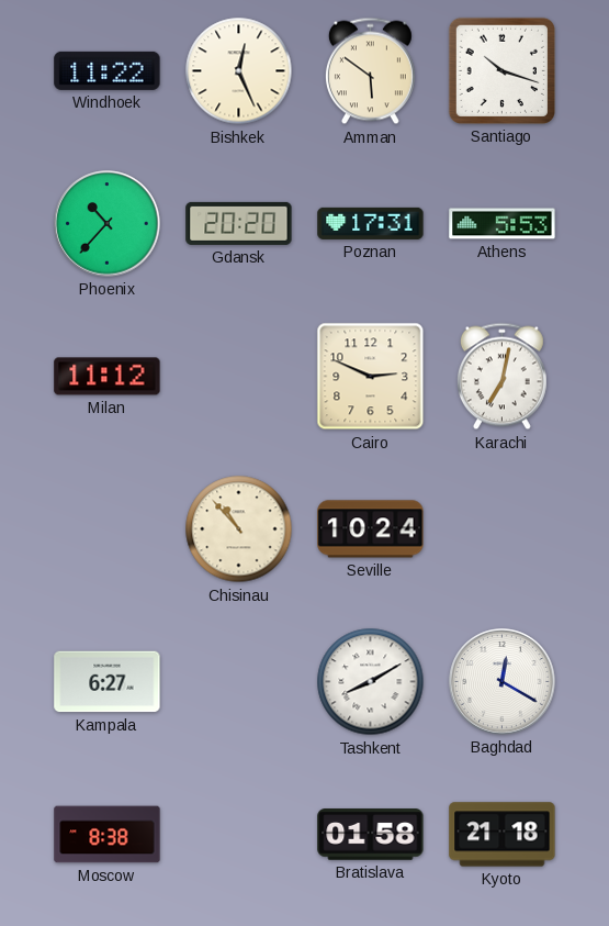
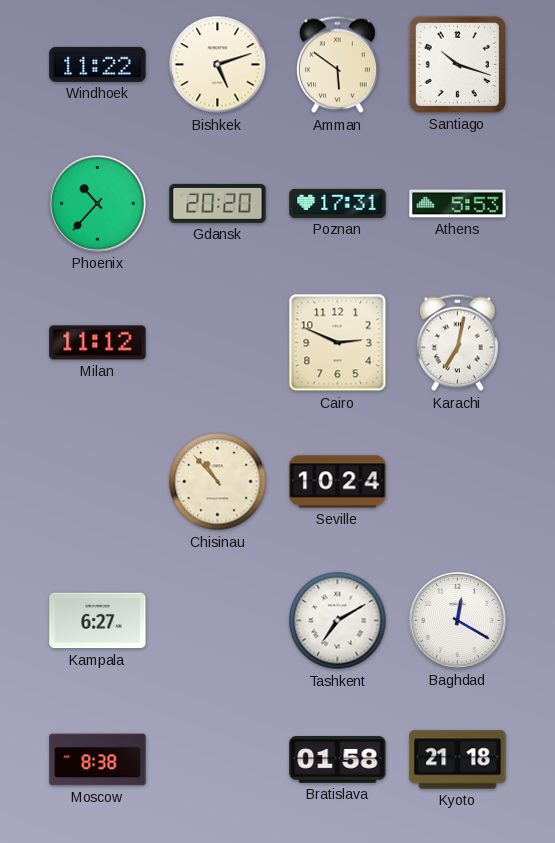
Bishkek: 12:26 -> 5:12
Tashkent: 8:10 -> 7:10
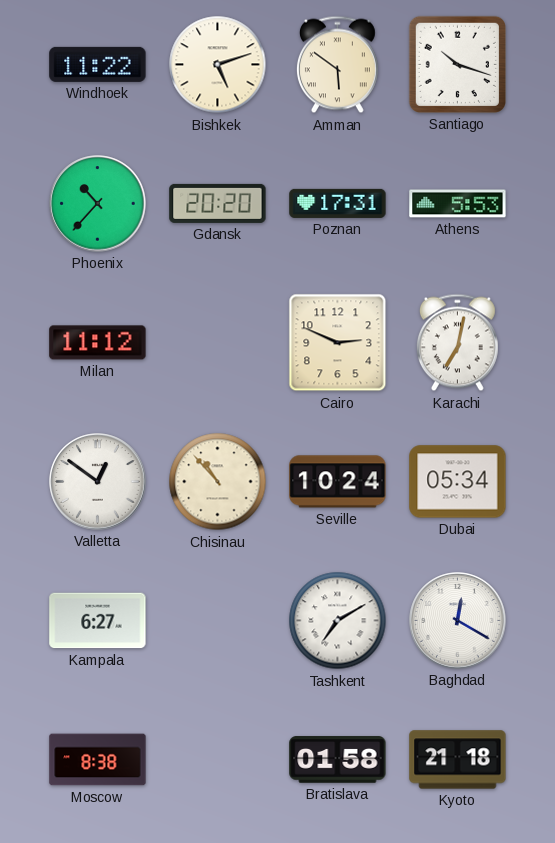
Valletta: none -> 12:51
Dubai: none -> 05:34
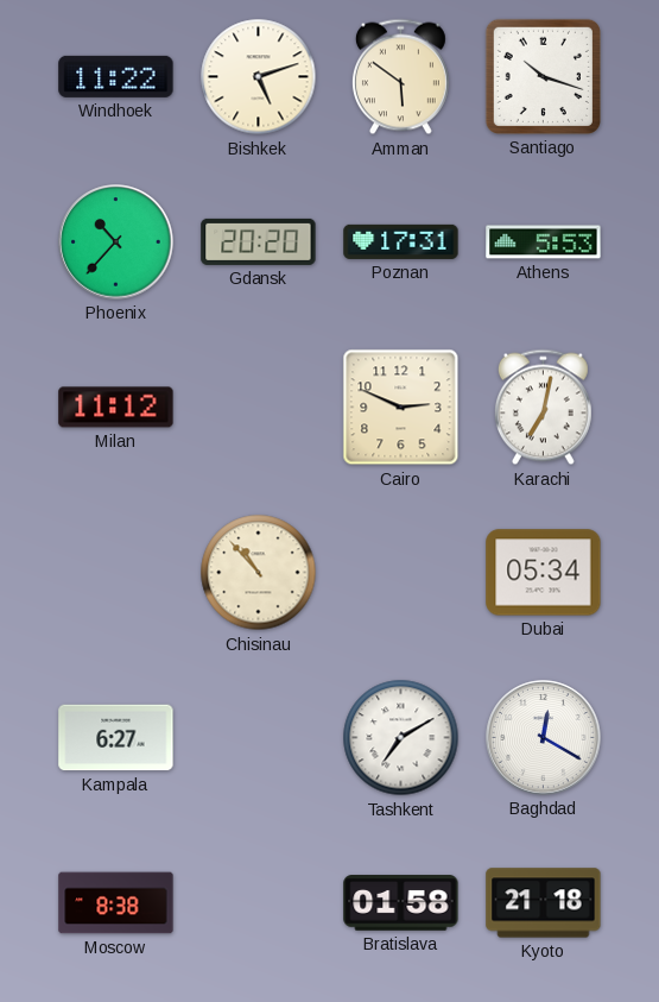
Valletta: 12:51 -> none
Seville: 10:24 -> none
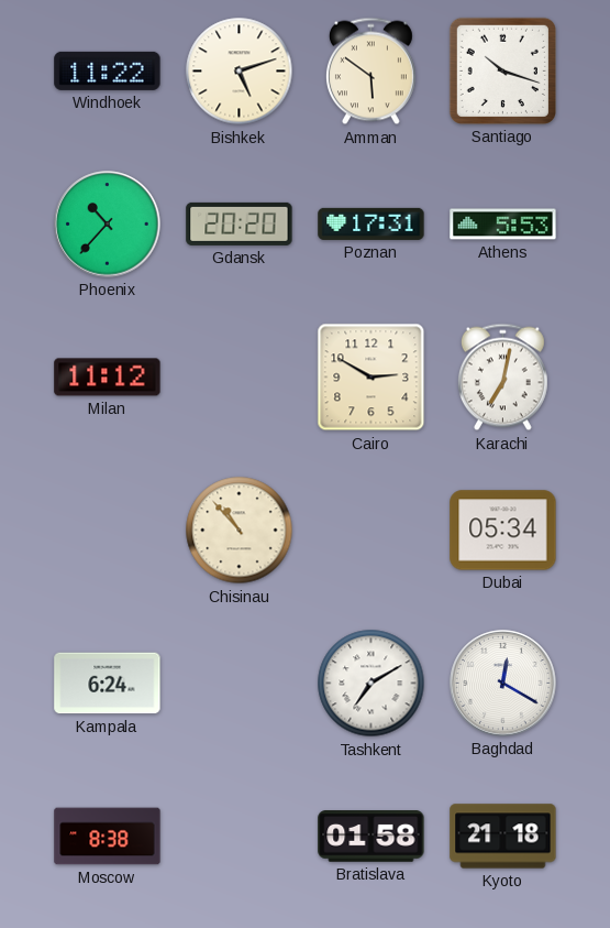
Cairo: 2:49 -> 2:50
Kampala: 6:27 -> 6:24
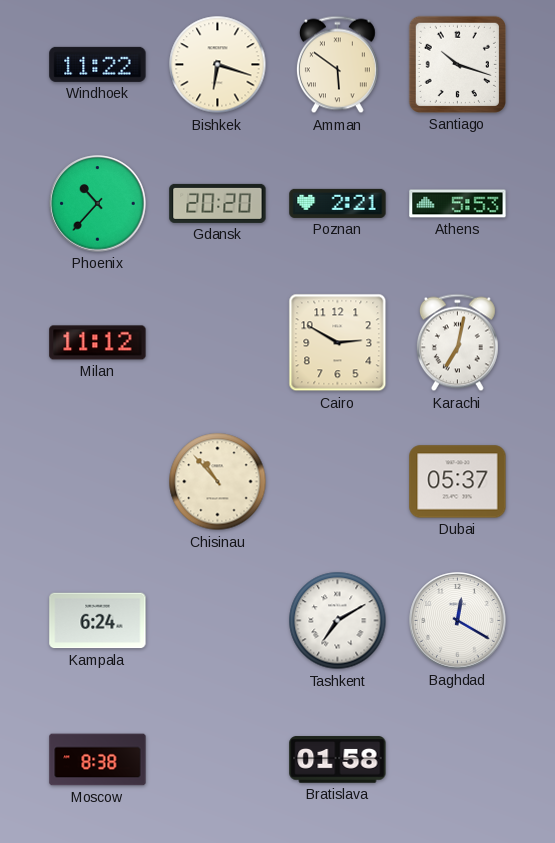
Bishkek: 5:12 -> 6:18
Poznan: 17:31 -> 2:21
Dubai: 05:34 -> 05:37
Kyoto: 21:18 -> none
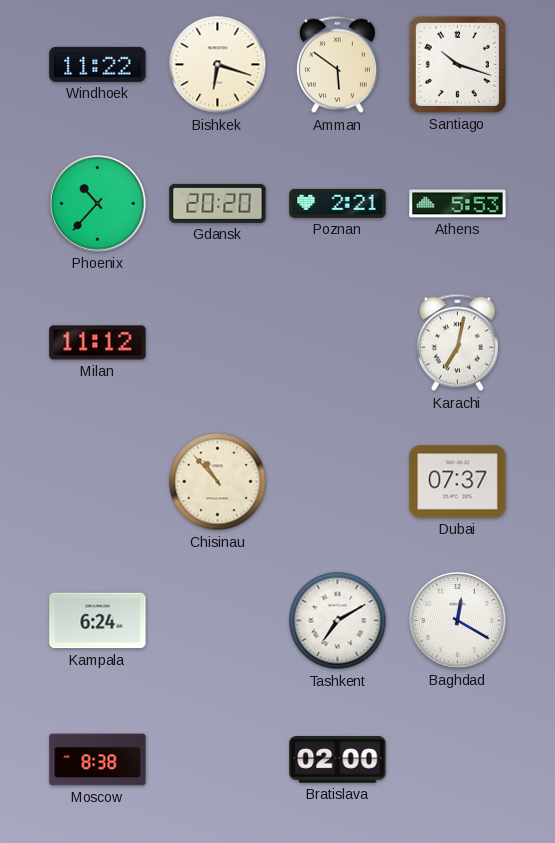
Cairo: 2:50 -> none
Dubai: 05:37 -> 07:37
Bratislava: 01:58 -> 02:00
